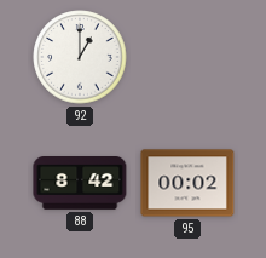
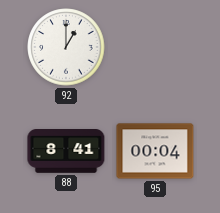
88: 8:42 -> 8:41
95: 00:02 -> 00:04
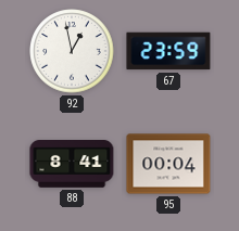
92: 1:00 -> 12:58
67: none -> 23:59
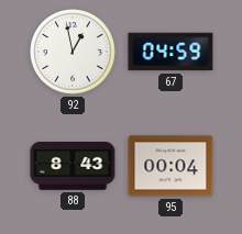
67: 23:59 -> 04:59
88: 8:41 -> 8:43
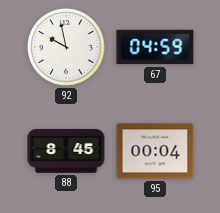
92: 12:58 -> 9:58
88: 8:43 -> 8:45
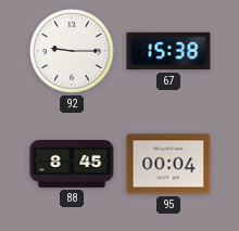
92: 9:58 -> 9:15
67: 04:59 -> 15:38
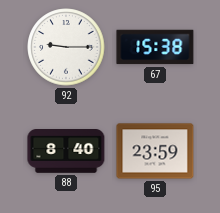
88: 8:45 -> 8:40
95: 00:04 -> 23:59
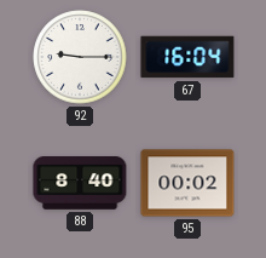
67: 15:38 -> 16:04
95: 23:59 -> 00:02
